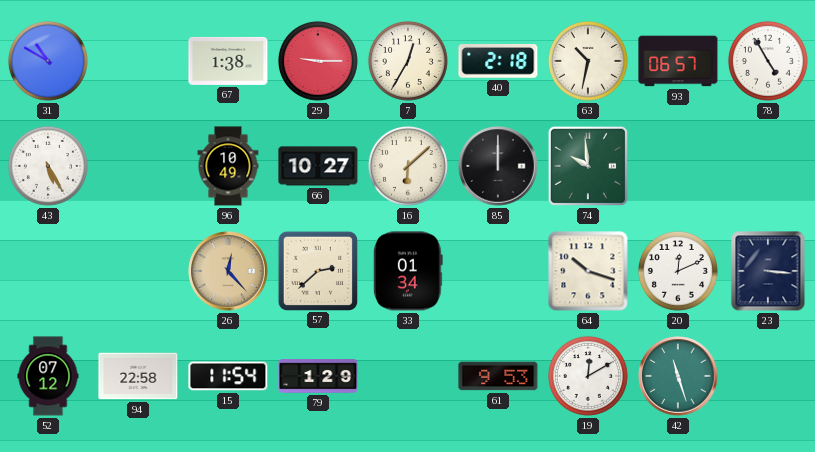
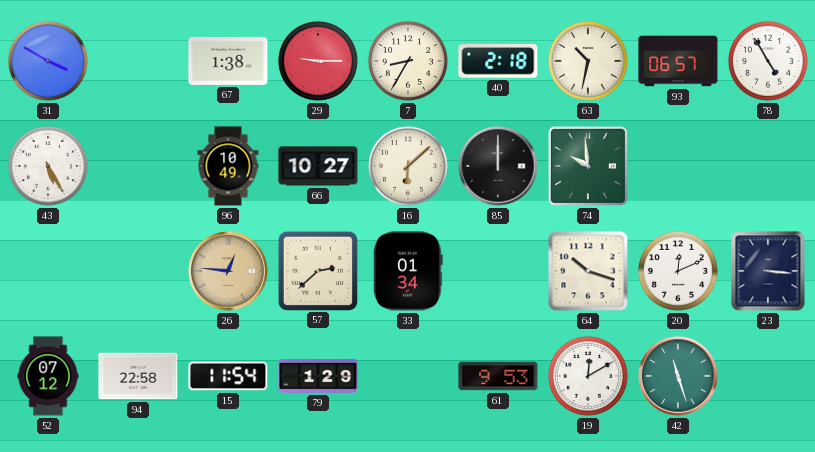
31: 10:50 -> 3:50
7: 12:35 -> 8:35
26: 12:23 -> 12:46
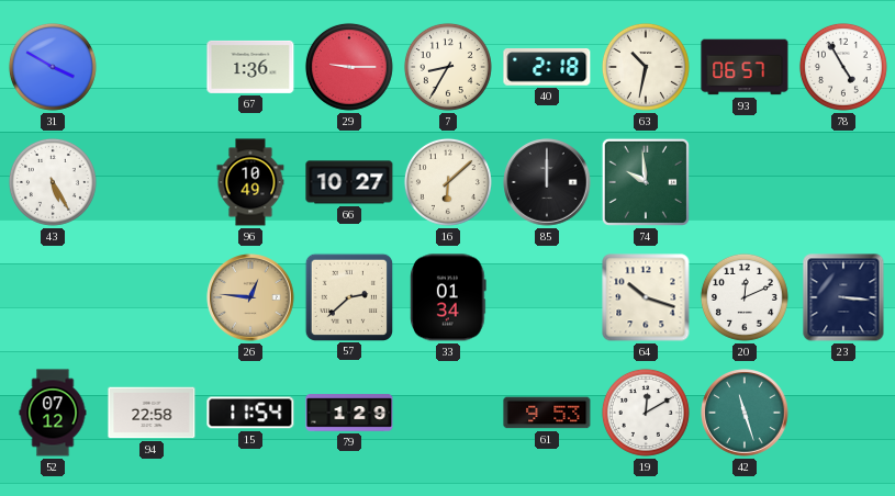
67: 1:38 -> 1:36
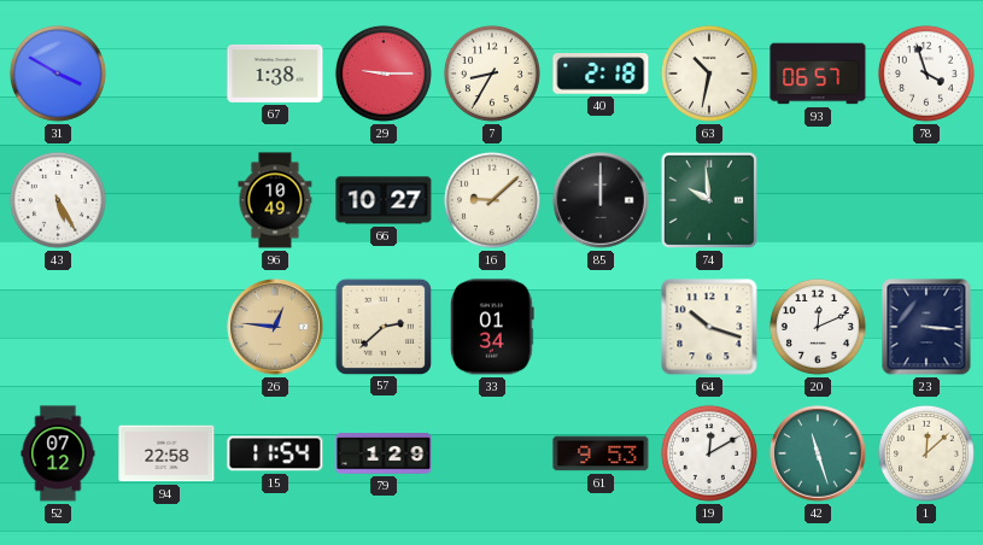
67: 1:36 -> 1:38
78: 4:55 -> 3:57
16: 6:08 -> 9:08
1: none -> 12:08
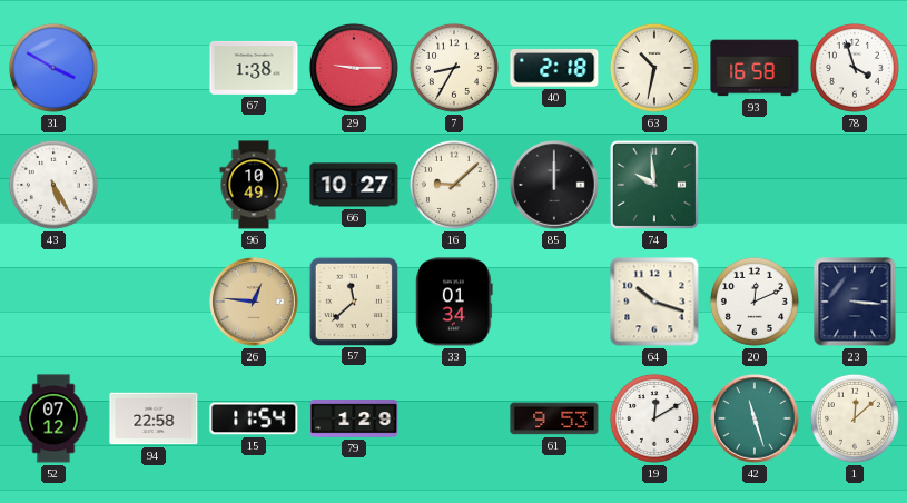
93: 06:57 -> 16:58
57: 2:38 -> 11:38
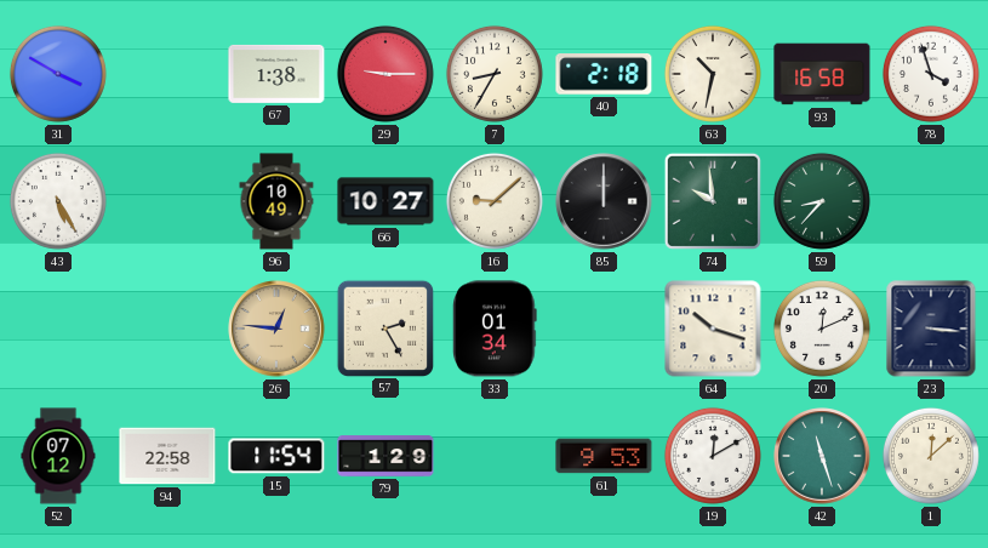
59: none -> 8:37
57: 11:38 -> 2:25
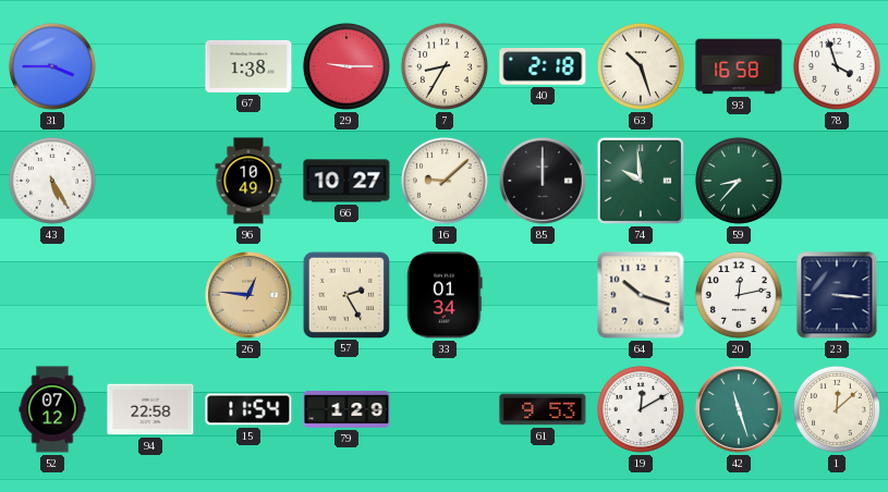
31: 3:50 -> 3:45
63: 10:32 -> 10:27
20: 12:11 -> 12:13
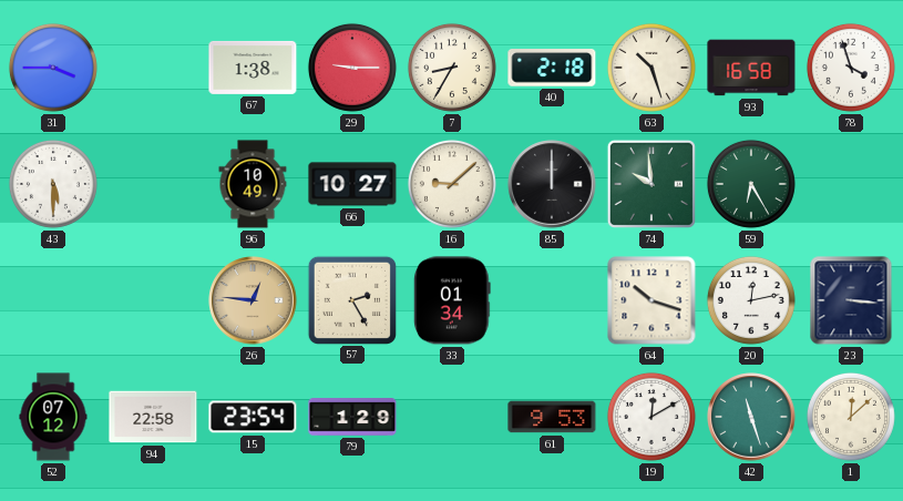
43: 5:25 -> 5:30
59: 8:37 -> 6:25
15: 11:54 -> 23:54
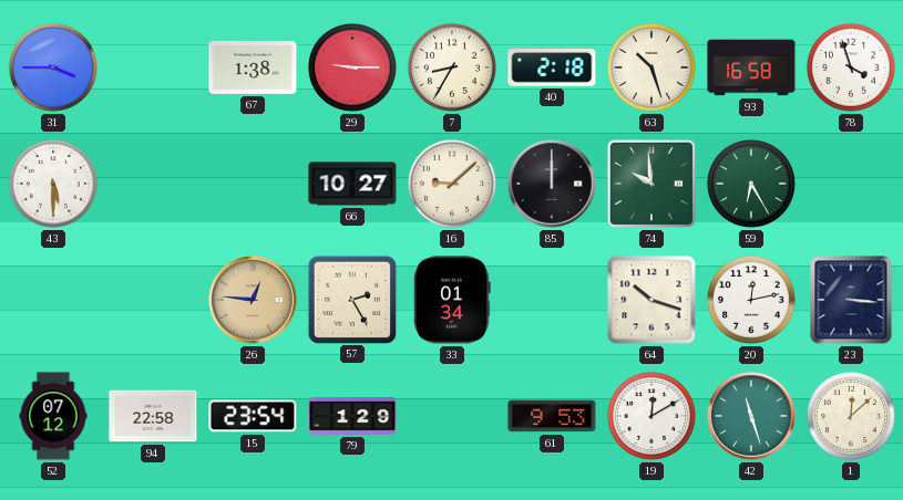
96: 10:49 -> none
